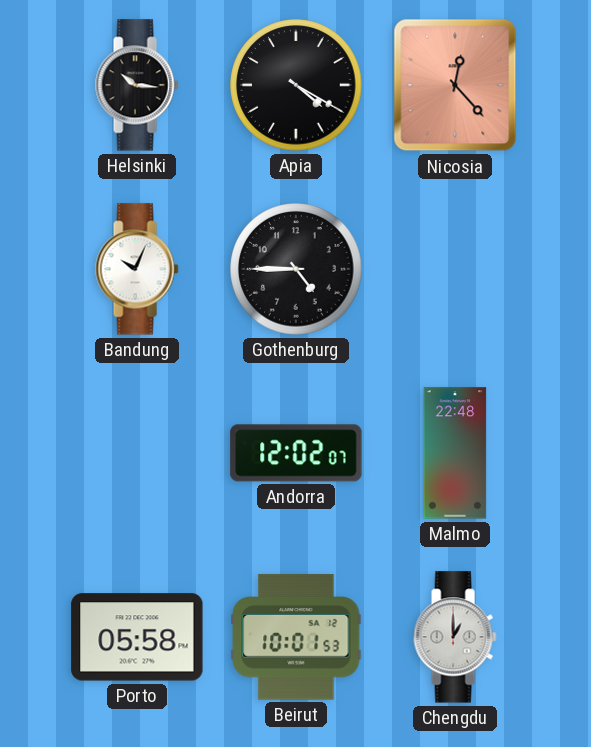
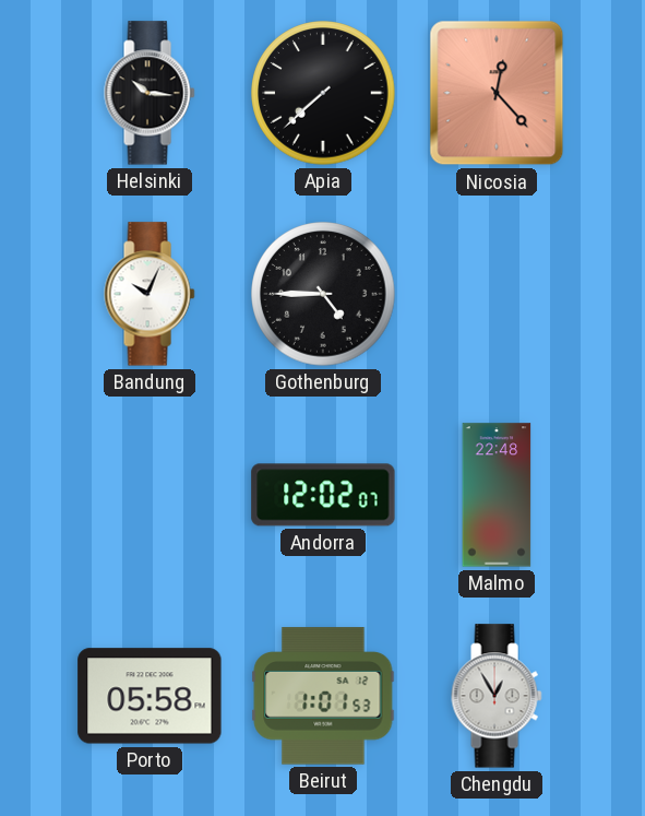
Apia: 4:20 -> 7:38
Beirut: 10:01 -> 1:01
Chengdu: 1:00 -> 12:55
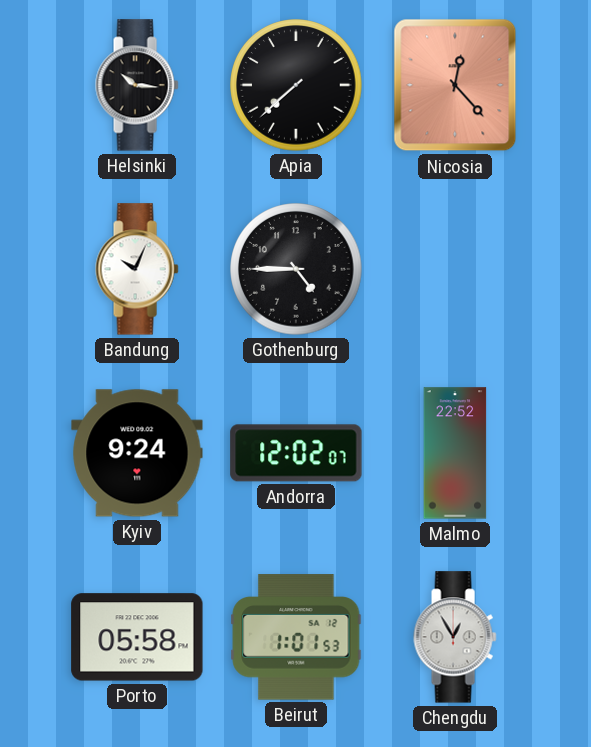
Kyiv: none -> 9:24
Malmo: 22:48 -> 22:52
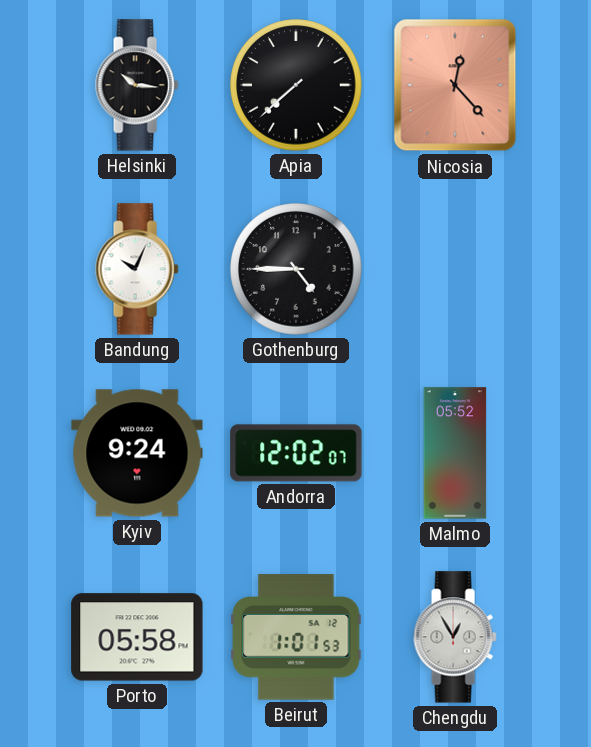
Malmo: 22:52 -> 05:52
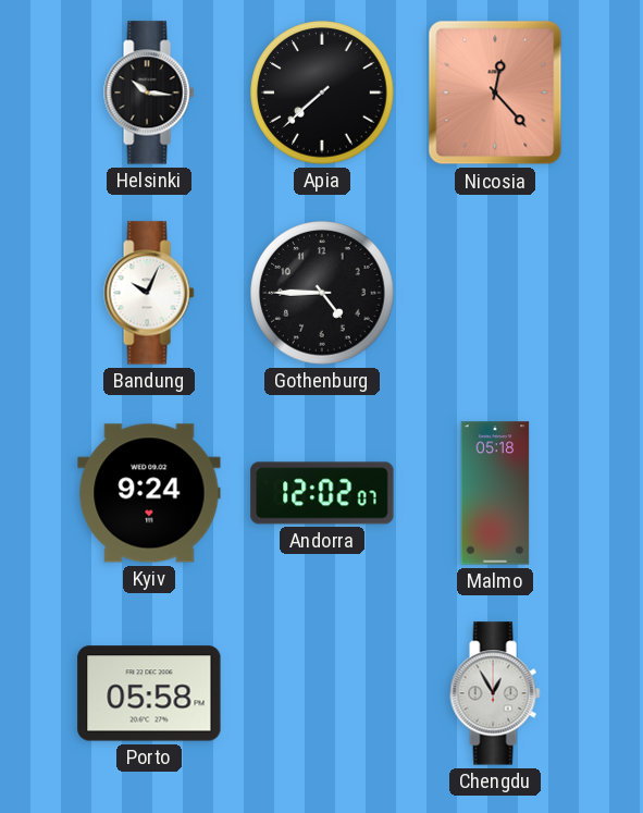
Malmo: 05:52 -> 05:18
Beirut: 1:01 -> none
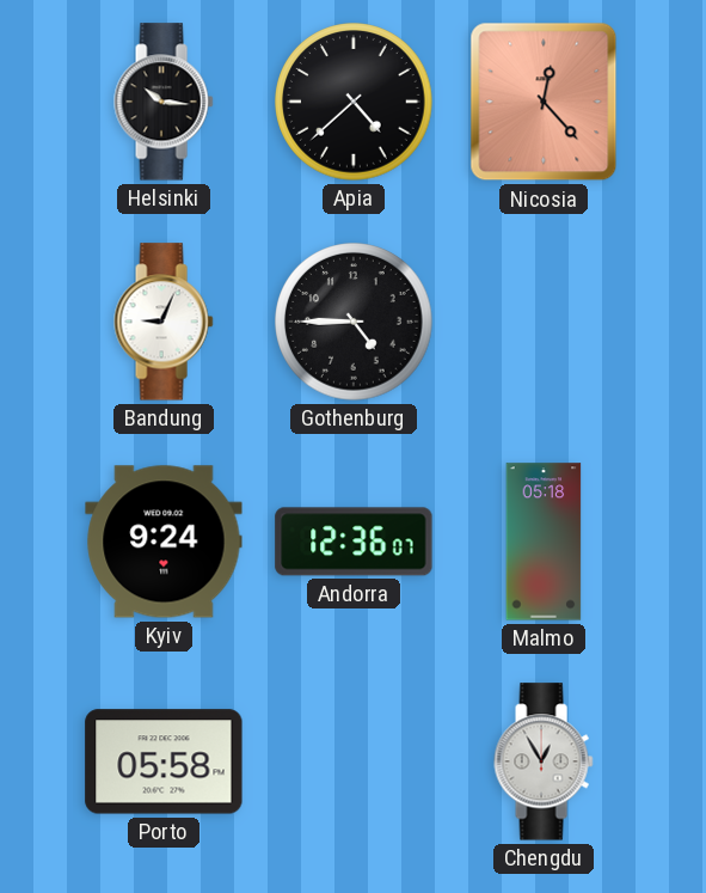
Apia: 7:38 -> 4:38
Bandung: 10:04 -> 9:04
Andorra: 12:02 -> 12:36
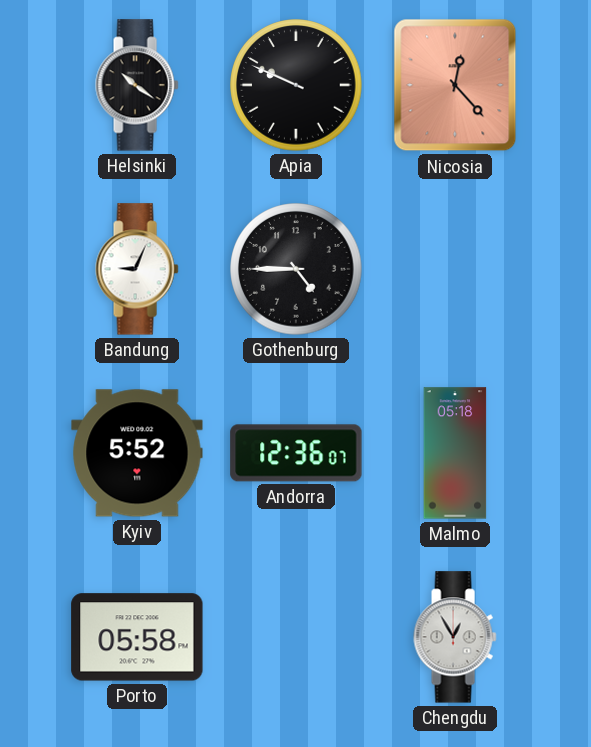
Helsinki: 10:16 -> 10:21
Apia: 4:38 -> 9:49
Kyiv: 9:24 -> 5:52
